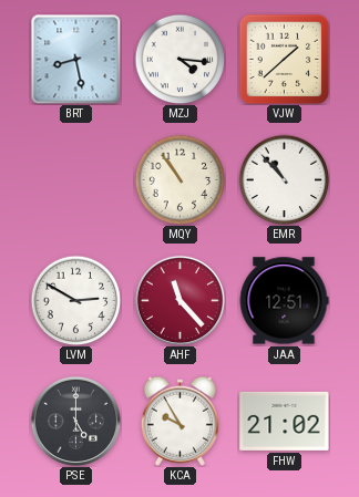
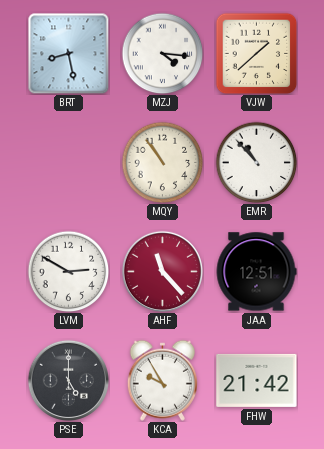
FHW: 21:02 -> 21:42
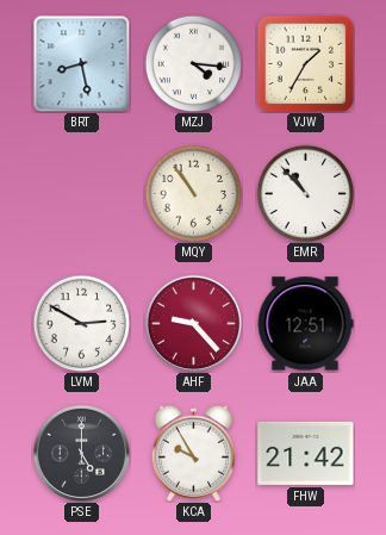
VJW: 1:38 -> 1:35
AHF: 11:23 -> 9:23
